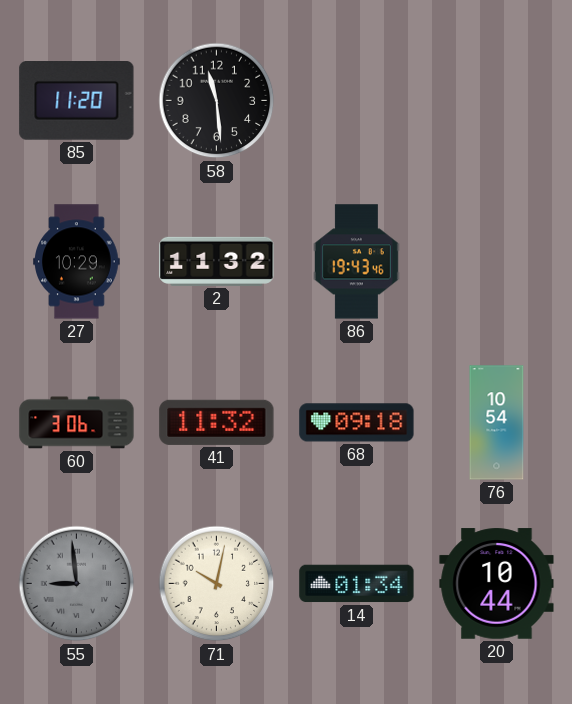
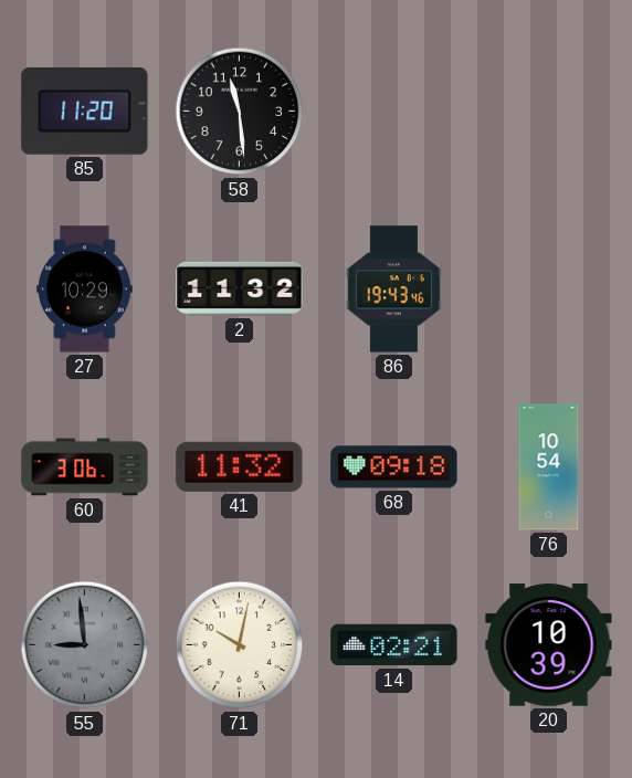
14: 01:34 -> 02:21
20: 10:44 -> 10:39
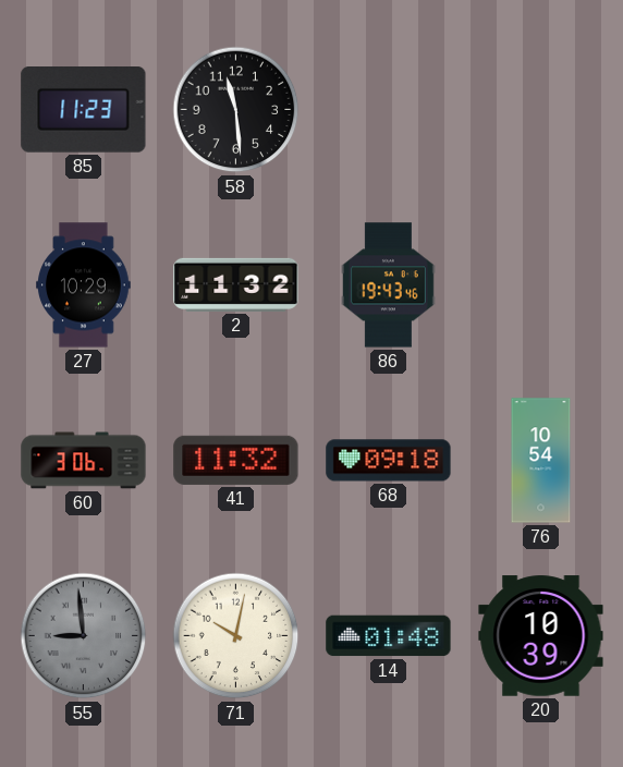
85: 11:20 -> 11:23
14: 02:21 -> 01:48
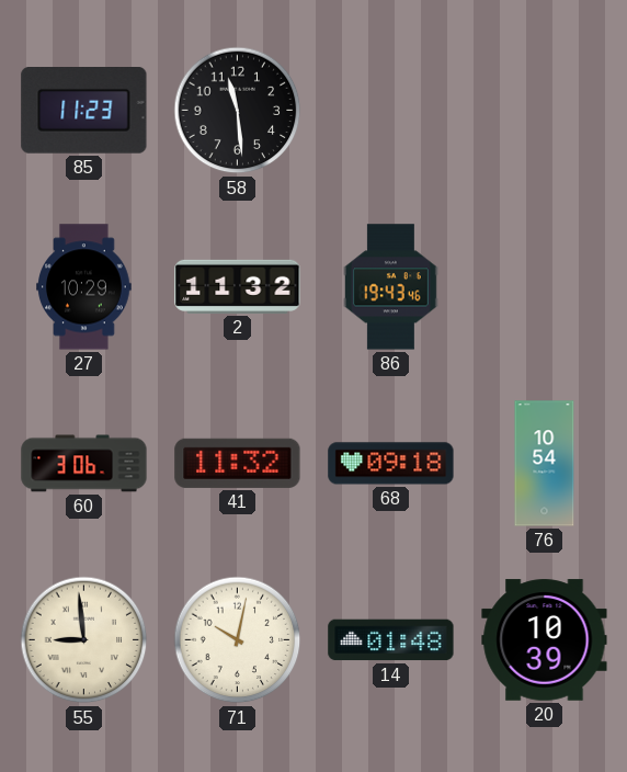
55 dial: grey -> cream
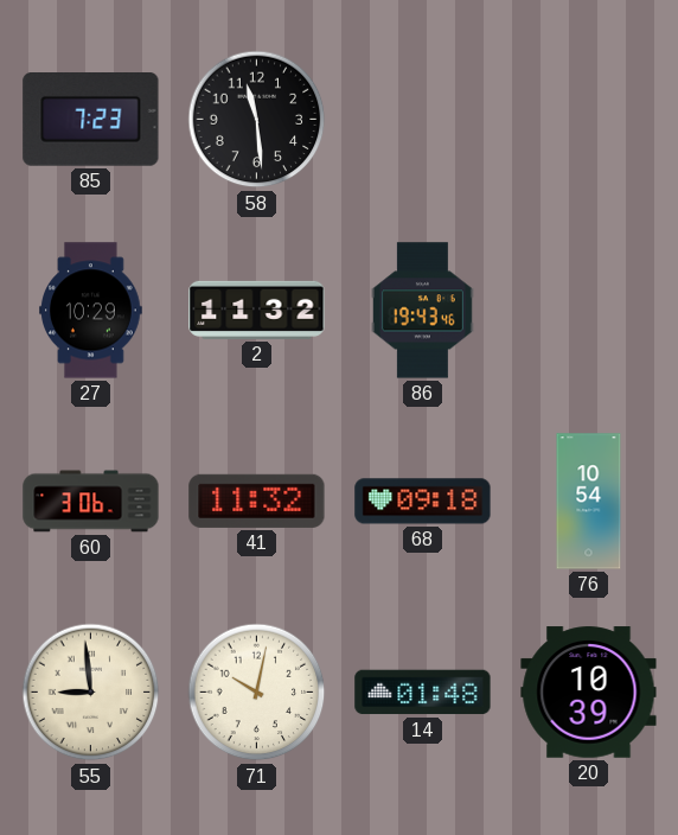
85: 11:23 -> 7:23
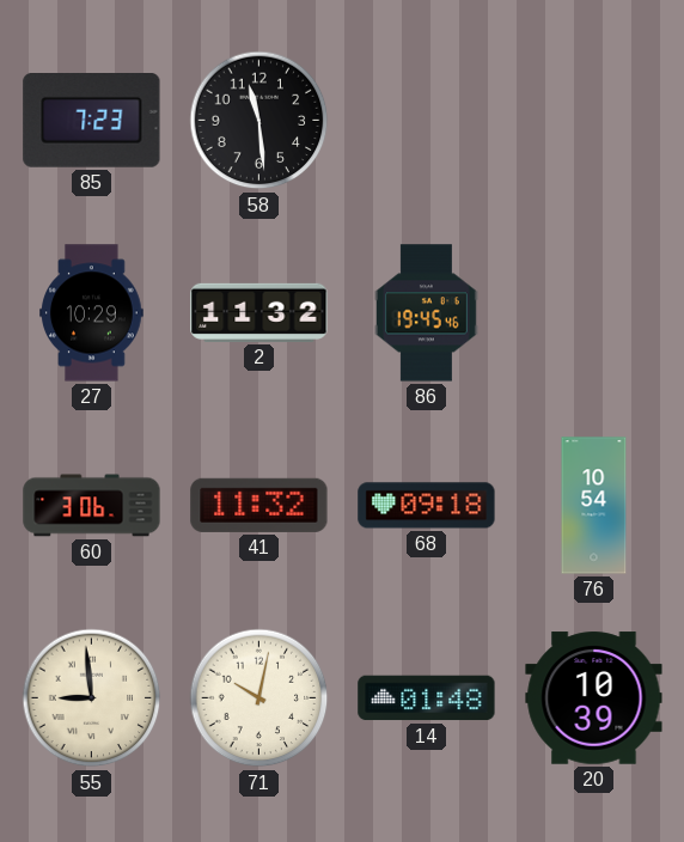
86: 19:43 -> 19:45
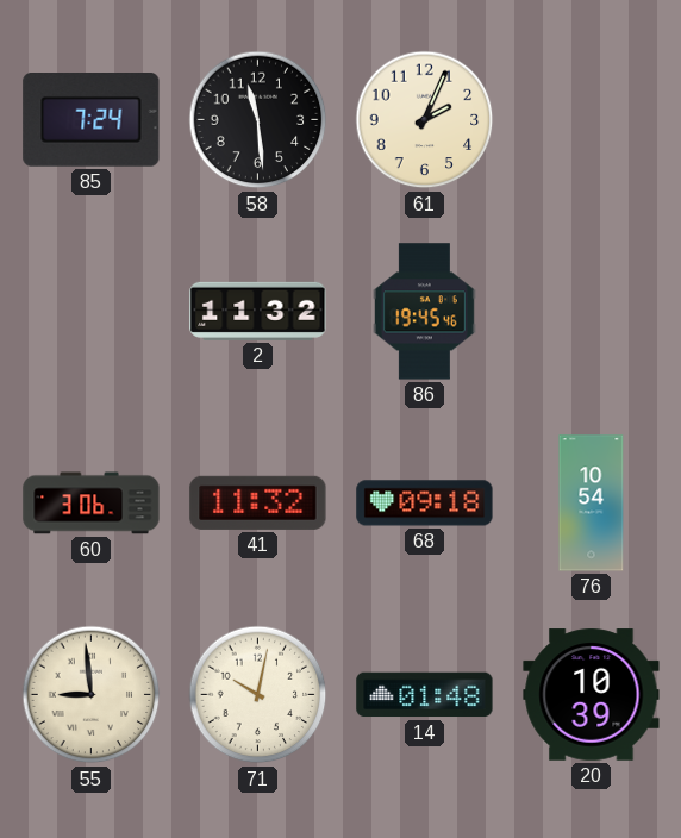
85: 7:23 -> 7:24
61: none -> 2:04
27: 10:29 -> none
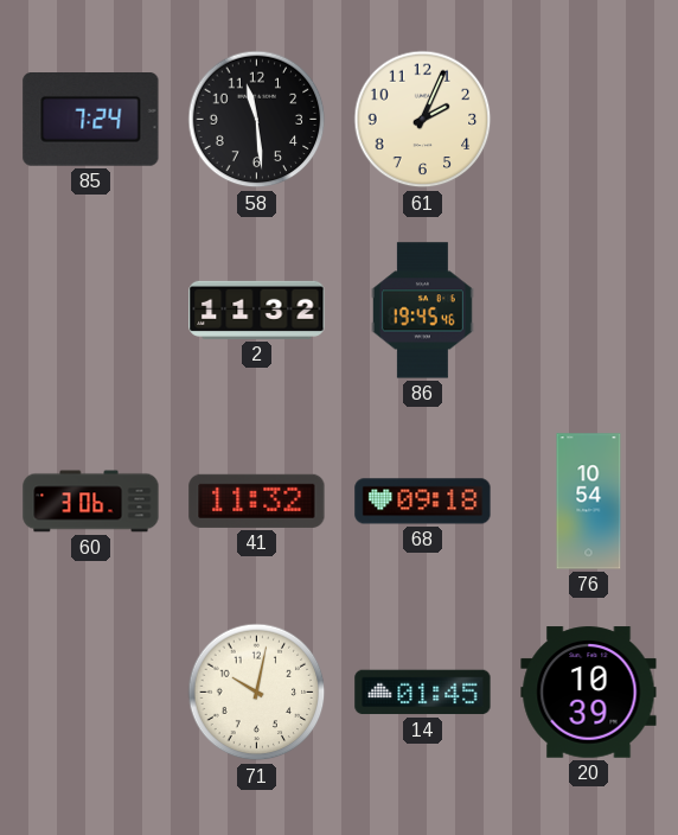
55: 8:59 -> none
14: 01:48 -> 01:45
